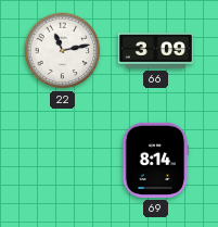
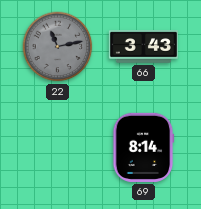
22 dial: white -> grey
66: 3:09 -> 3:43
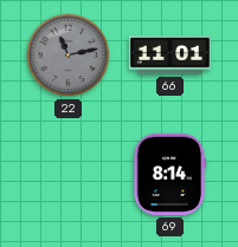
66: 3:43 -> 11:01
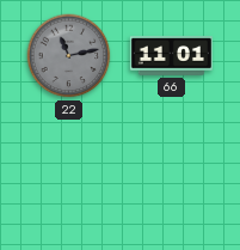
69: 8:14 -> none
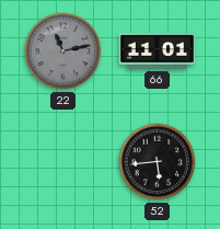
52: none -> 5:44
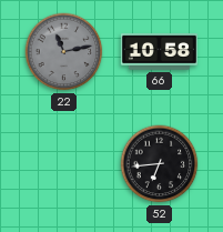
66: 11:01 -> 10:58
52: 5:44 -> 6:44
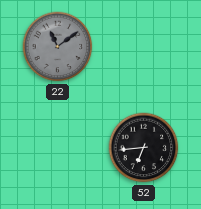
22: 11:13 -> 11:09
66: 10:58 -> none
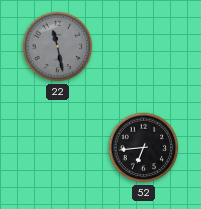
22: 11:09 -> 11:28
